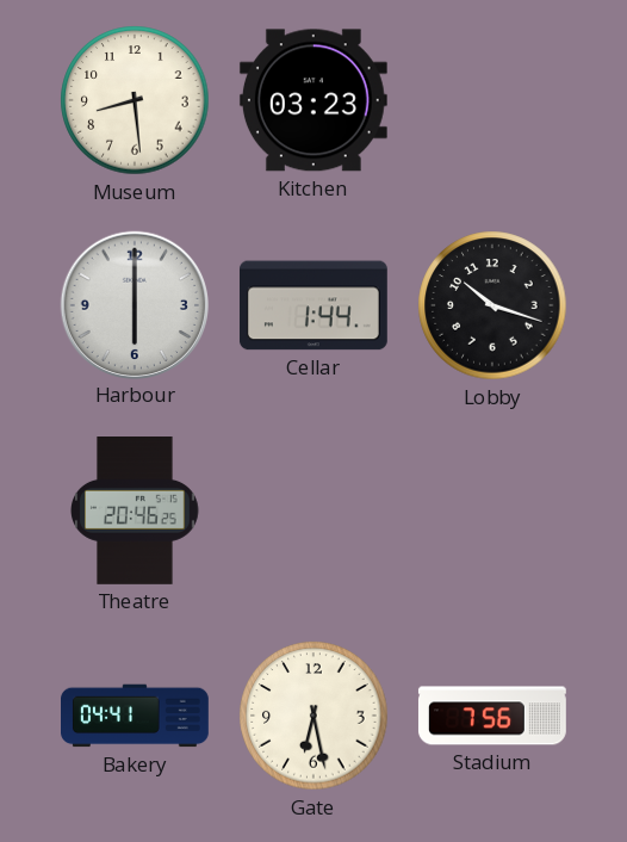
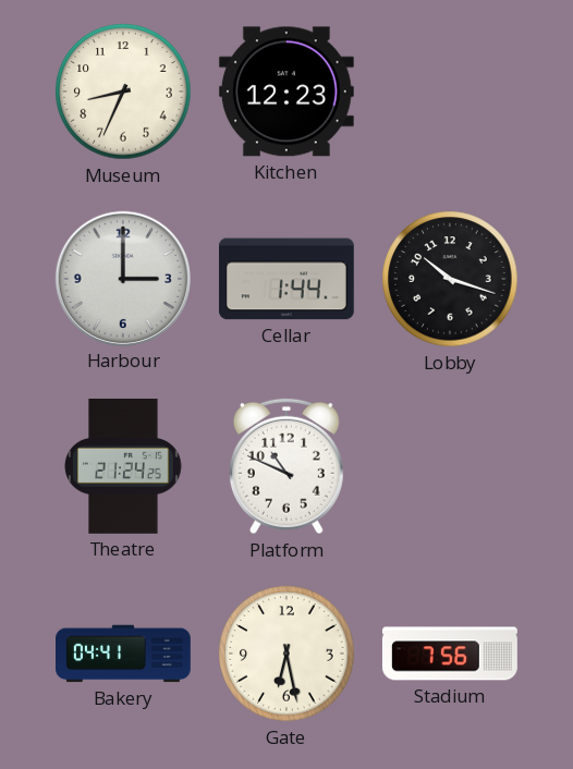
Museum: 8:29 -> 8:34
Kitchen: 03:23 -> 12:23
Harbour: 6:00 -> 3:00
Theatre: 20:46 -> 21:24
Platform: none -> 10:49
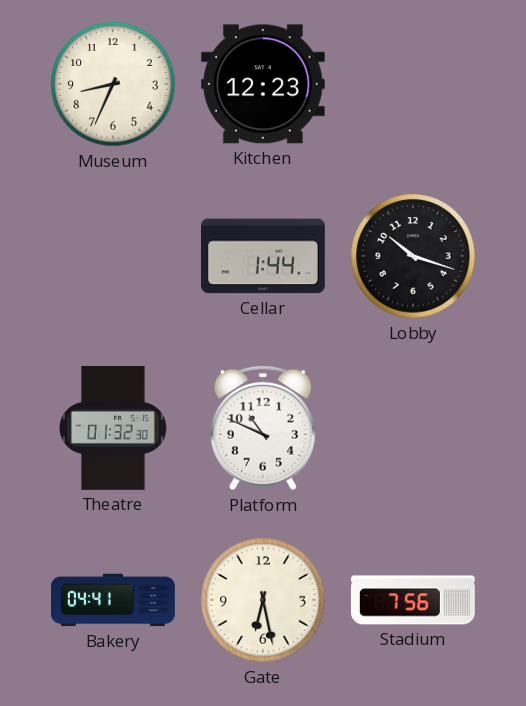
Harbour: 3:00 -> none
Theatre: 21:24 -> 01:32
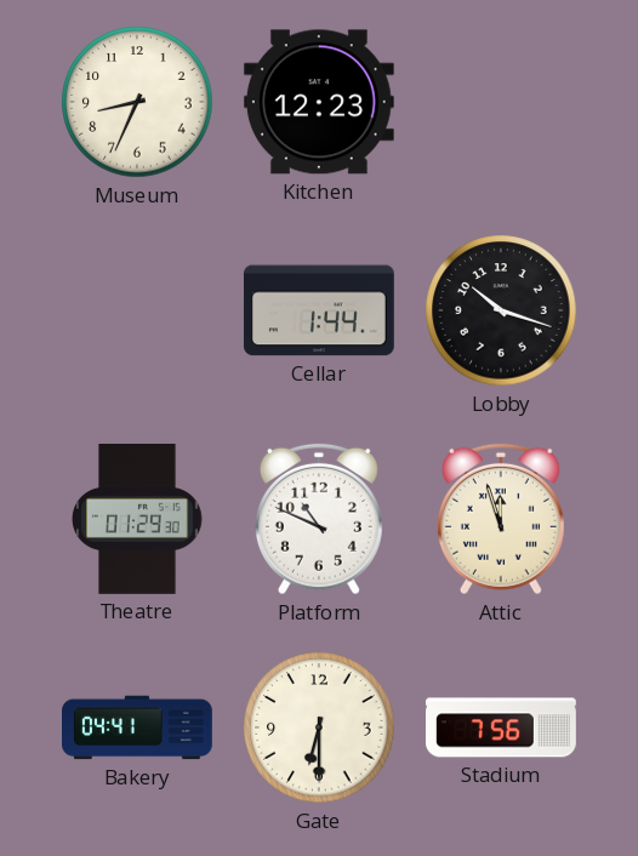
Theatre: 01:32 -> 01:29
Attic: none -> 11:57
Gate: 6:28 -> 6:30
